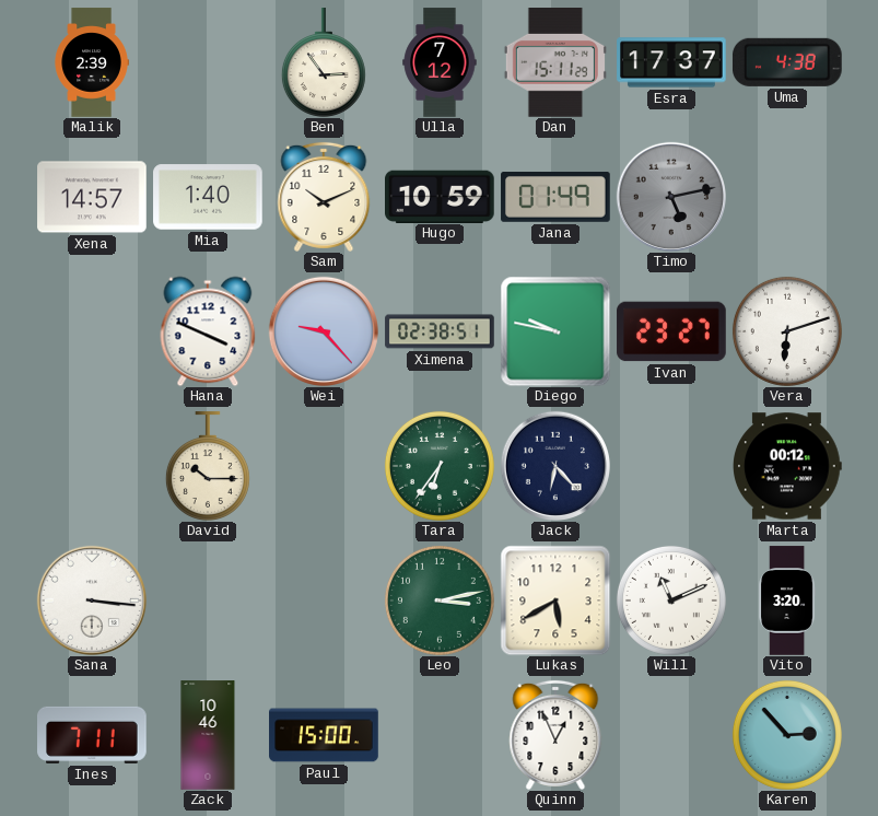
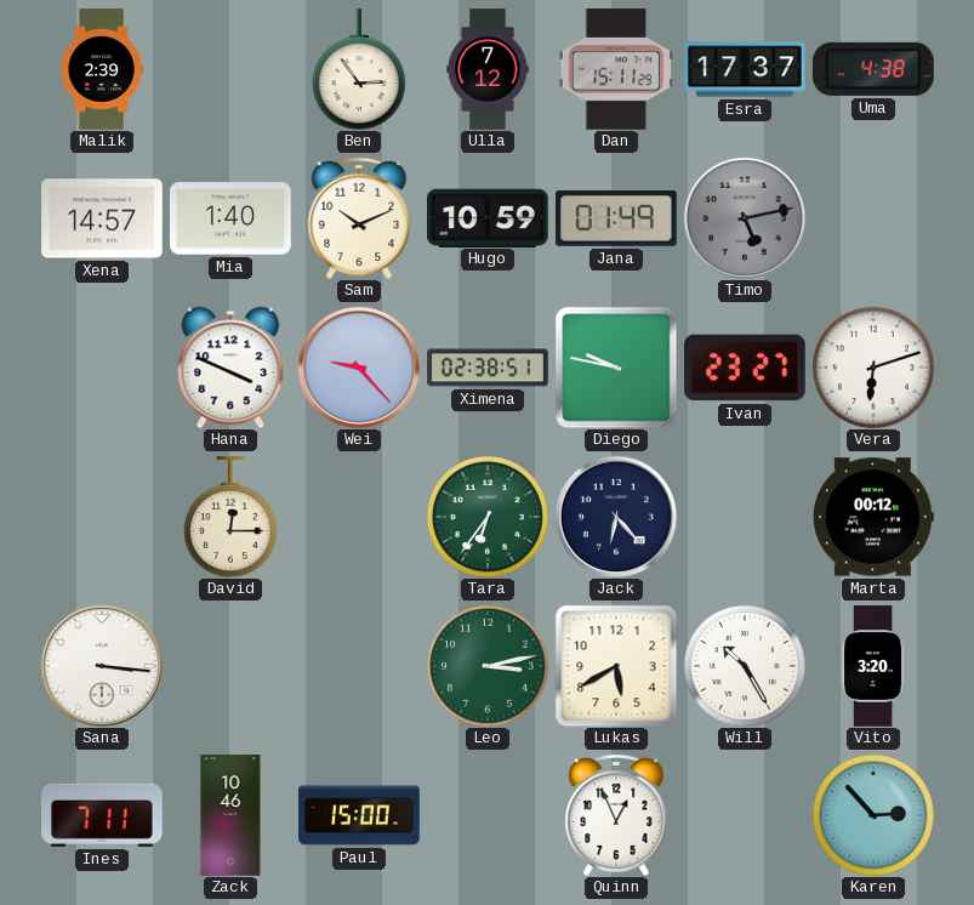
David: 10:15 -> 12:15
Will: 11:11 -> 10:25
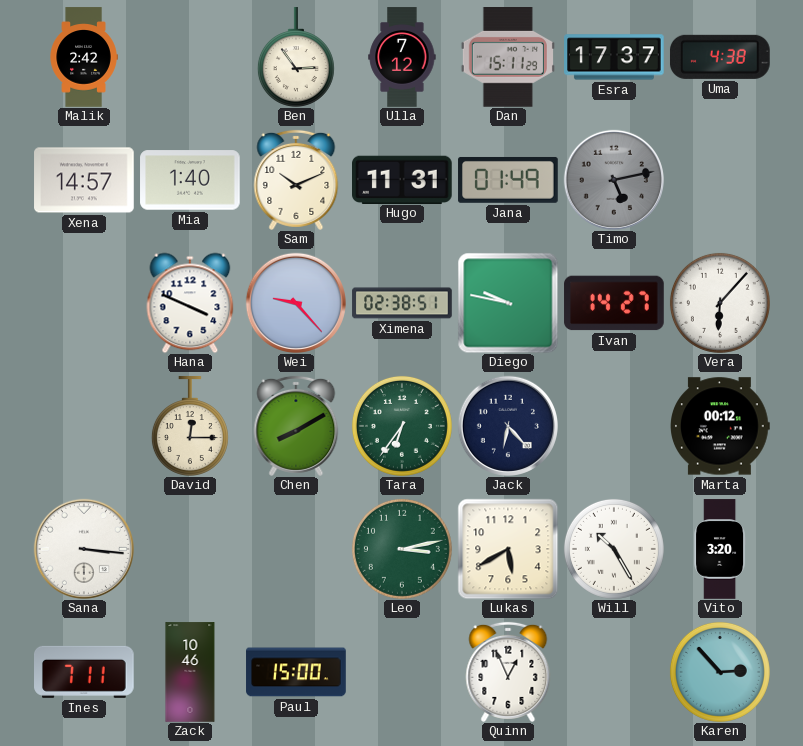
Malik: 2:39 -> 2:42
Hugo: 10:59 -> 11:31
Ivan: 23:27 -> 14:27
Vera: 6:12 -> 6:07
Chen: none -> 8:10
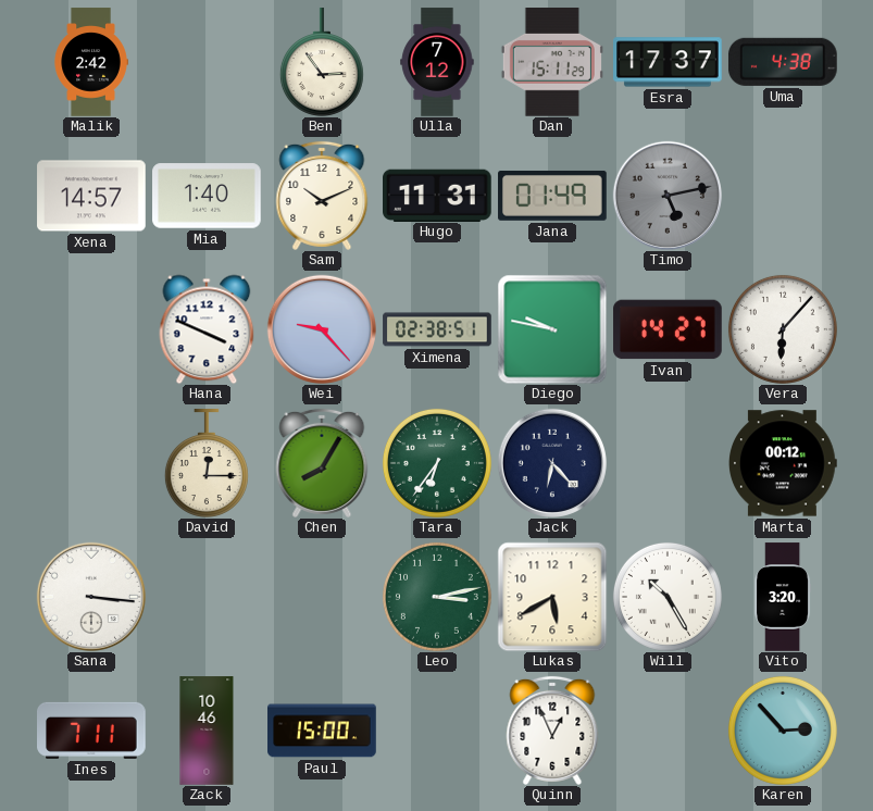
Chen: 8:10 -> 8:05
